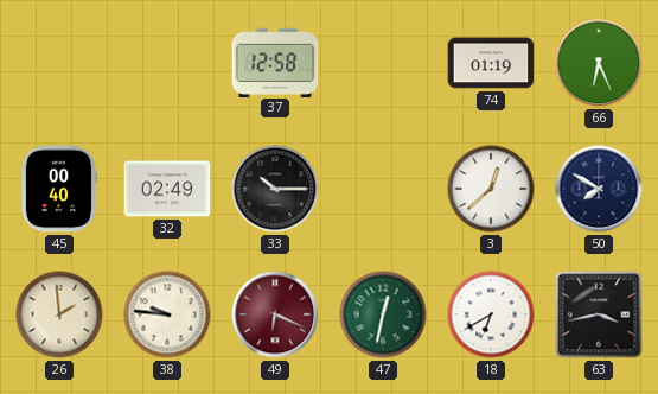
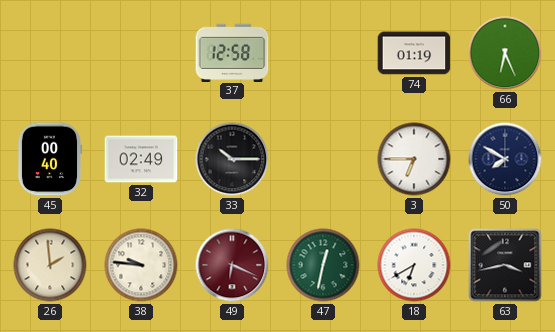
3: 12:38 -> 6:45
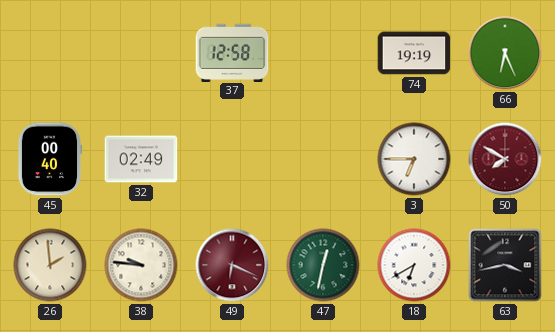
74: 01:19 -> 19:19
33: 10:15 -> none
50 dial: navy -> burgundy
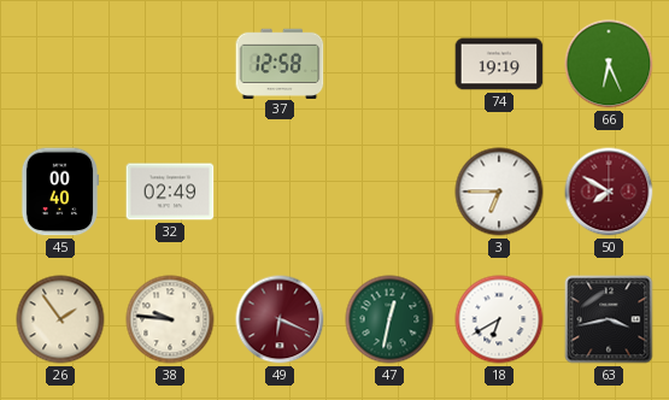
26: 1:59 -> 1:54
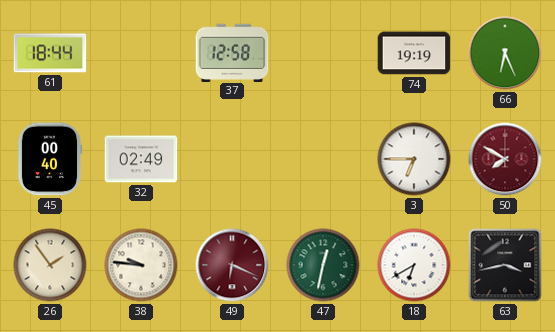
61: none -> 18:44
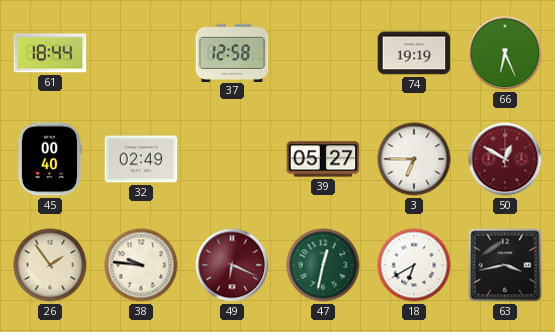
39: none -> 05:27
50: 7:50 -> 12:50
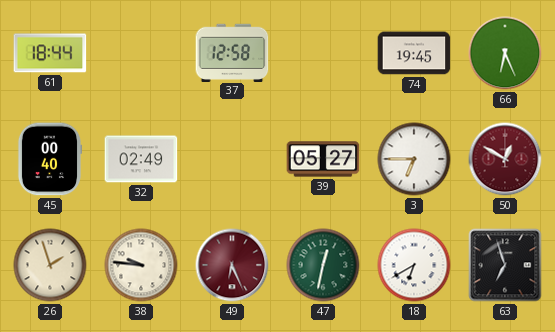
74: 19:19 -> 19:45
26: 1:54 -> 1:57
49: 6:19 -> 6:26
63: 3:43 -> 6:57
